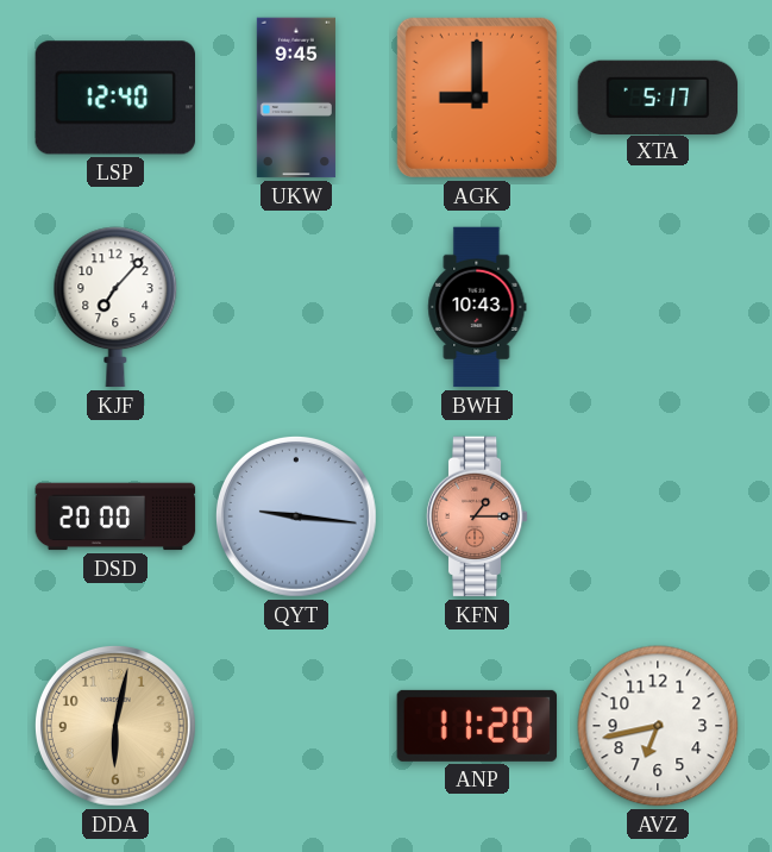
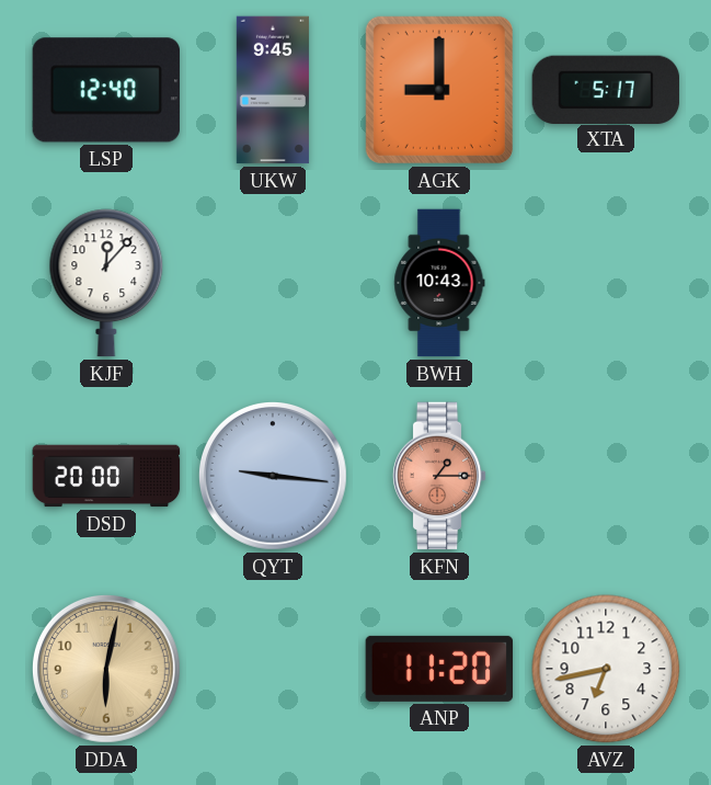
KJF: 7:07 -> 12:07
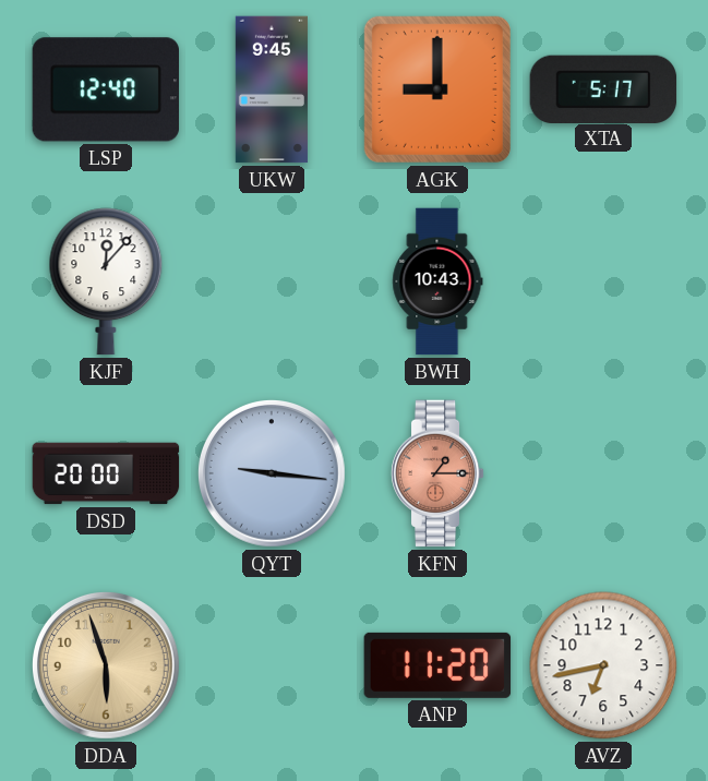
DDA: 6:02 -> 5:57
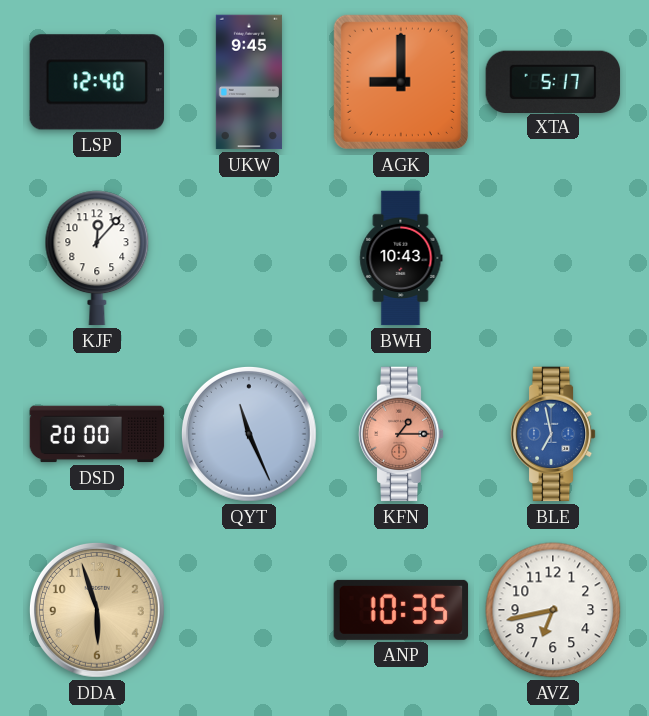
QYT: 9:16 -> 11:26
BLE: none -> 6:58
ANP: 11:20 -> 10:35
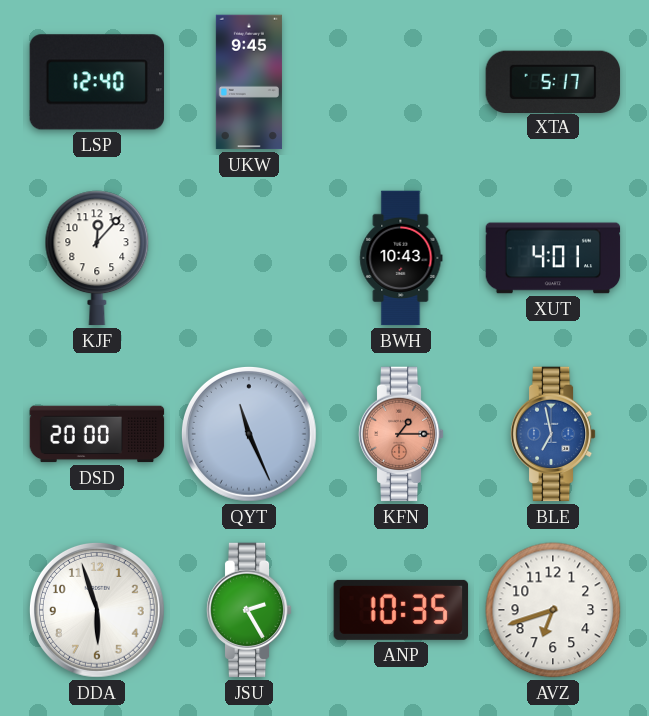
AGK: 9:00 -> none
XUT: none -> 4:01
DDA dial: champagne -> white
JSU: none -> 2:25
AVZ: 6:43 -> 6:42
